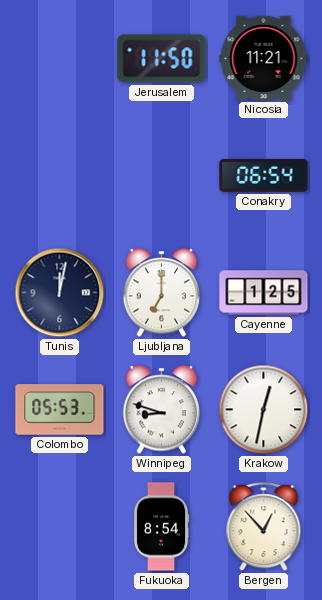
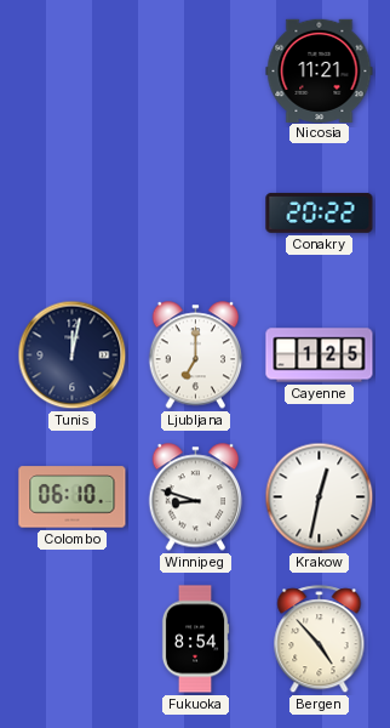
Jerusalem: 11:50 -> none
Conakry: 06:54 -> 20:22
Colombo: 05:53 -> 06:10
Bergen: 12:53 -> 4:53
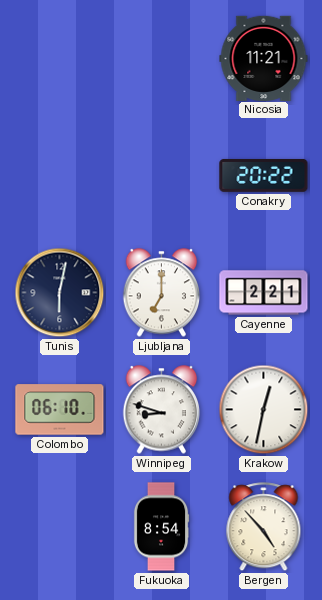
Tunis: 12:02 -> 6:02
Cayenne: 1:25 -> 2:21
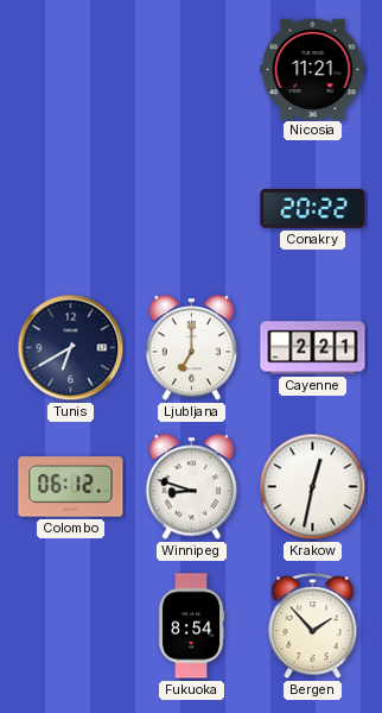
Tunis: 6:02 -> 6:40
Colombo: 06:10 -> 06:12
Bergen: 4:53 -> 1:53
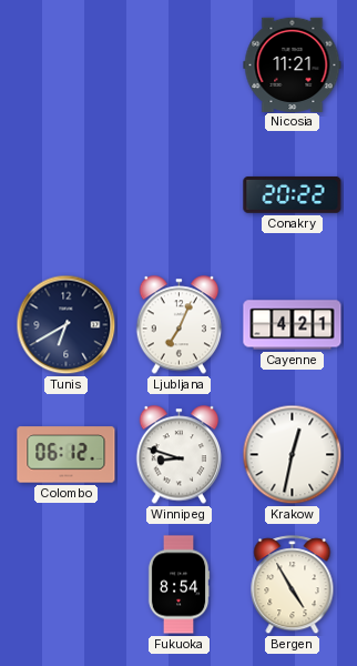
Ljubljana: 7:00 -> 7:04
Cayenne: 2:21 -> 4:21
Bergen: 1:53 -> 4:55
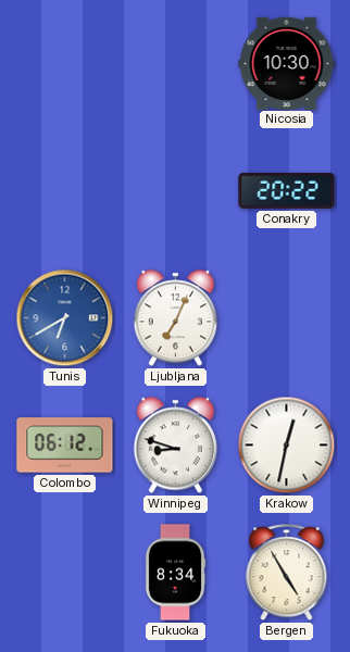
Nicosia: 11:21 -> 10:30
Tunis dial: navy -> blue
Cayenne: 4:21 -> none
Fukuoka: 8:54 -> 8:34
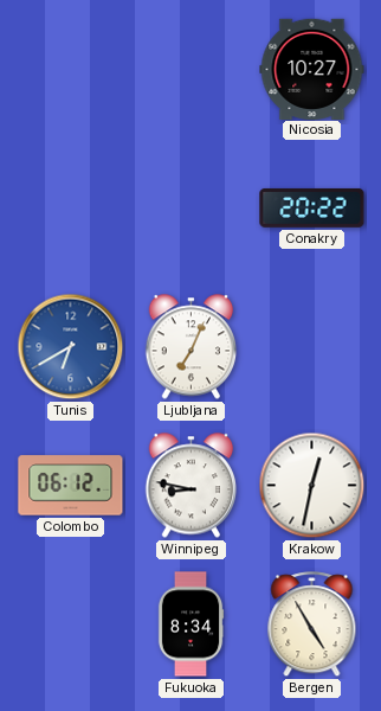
Nicosia: 10:30 -> 10:27
Winnipeg: 8:48 -> 8:47
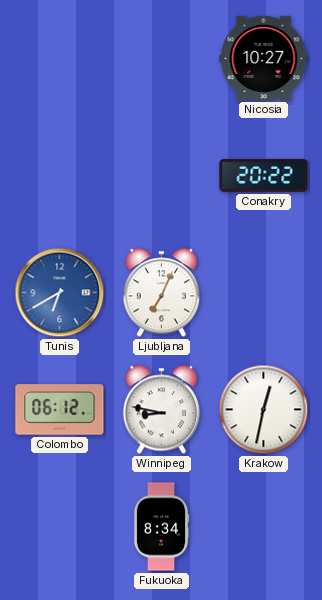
Bergen: 4:55 -> none
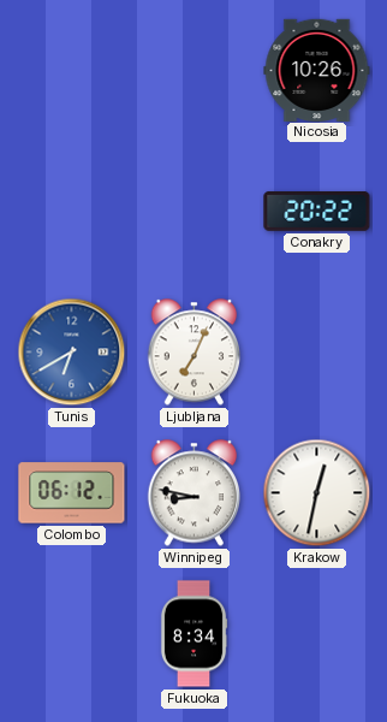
Nicosia: 10:27 -> 10:26
